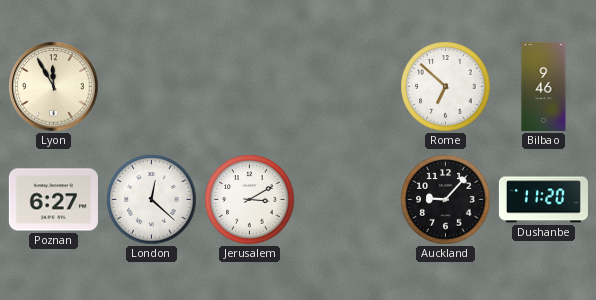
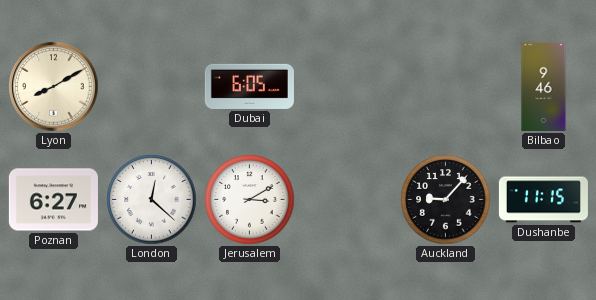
Lyon: 11:55 -> 8:10
Dubai: none -> 6:05
Rome: 6:52 -> none
Dushanbe: 11:20 -> 11:15
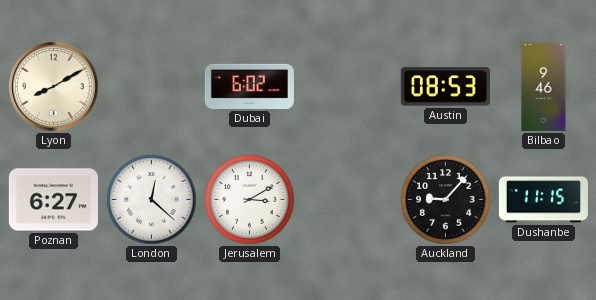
Dubai: 6:05 -> 6:02
Austin: none -> 08:53
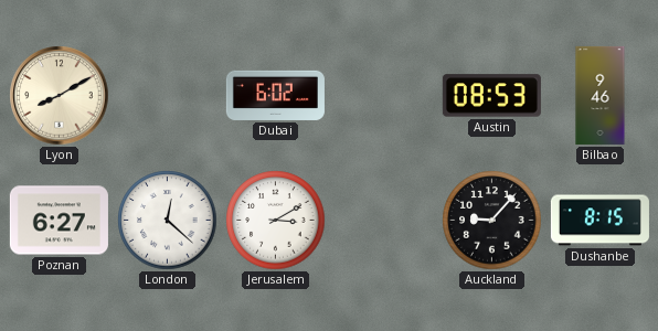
Dushanbe: 11:15 -> 8:15
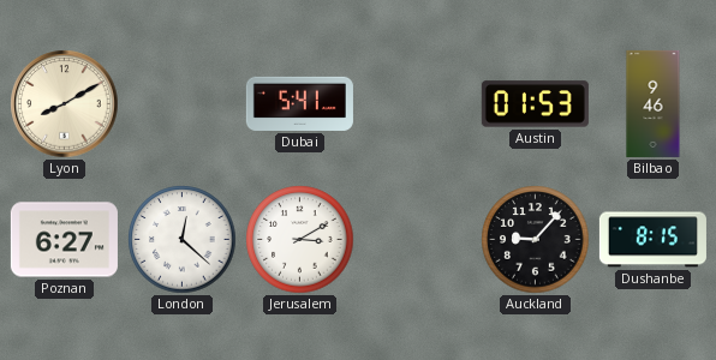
Dubai: 6:02 -> 5:41
Austin: 08:53 -> 01:53
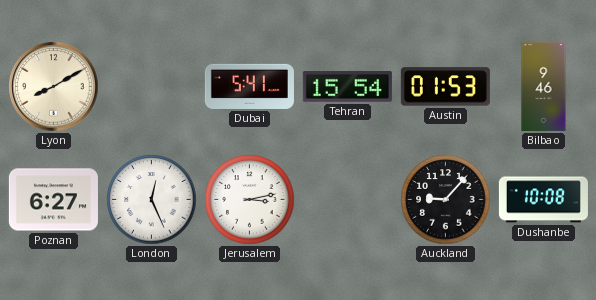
Tehran: none -> 15:54
London: 12:22 -> 12:26
Jerusalem: 3:10 -> 3:13
Dushanbe: 8:15 -> 10:08
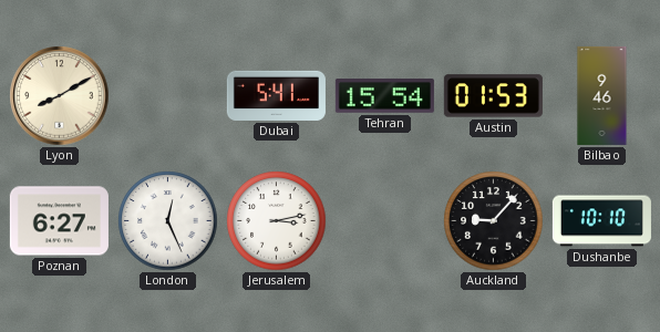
Dushanbe: 10:08 -> 10:10
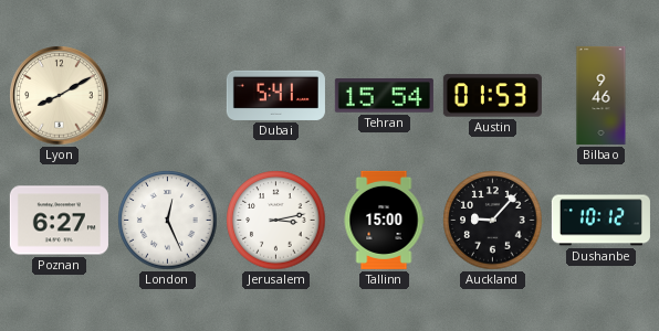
Tallinn: none -> 15:00
Dushanbe: 10:10 -> 10:12
